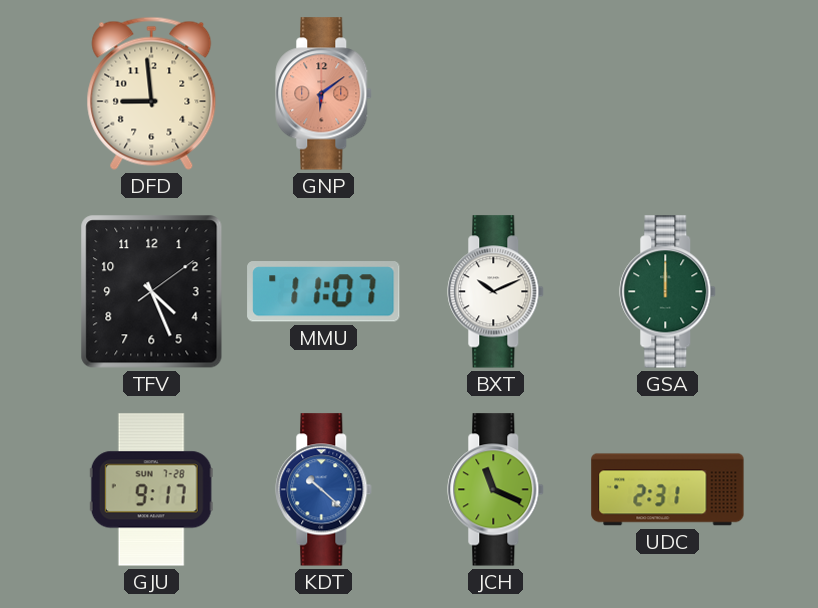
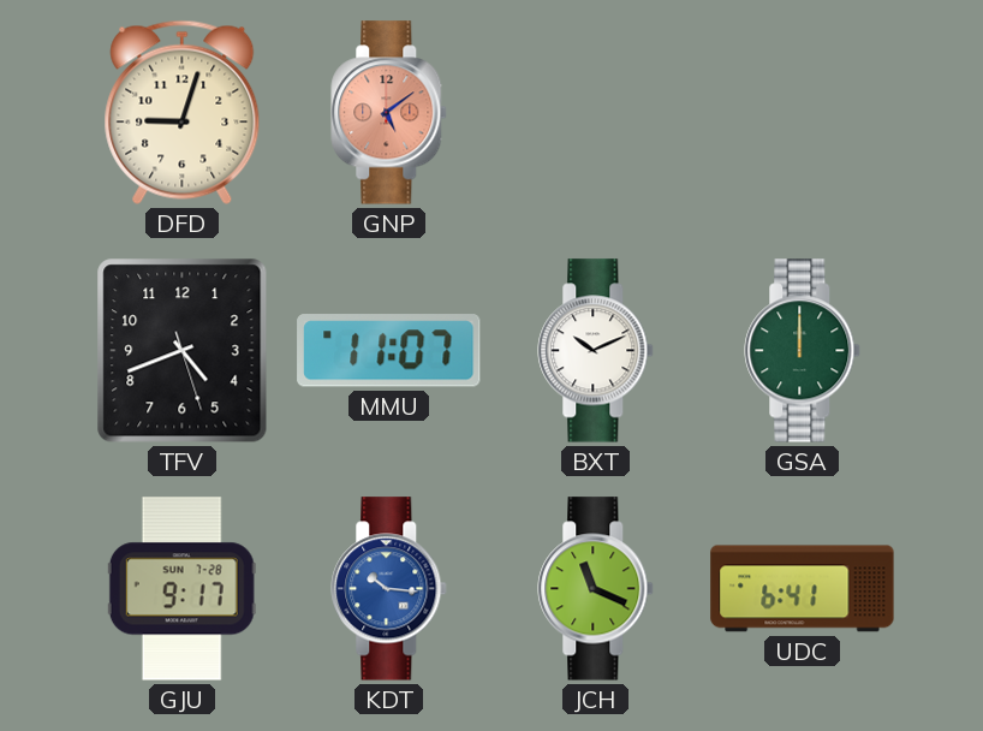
DFD: 8:59 -> 9:03
GNP: 6:09 -> 5:09
TFV: 4:26 -> 4:41
KDT: 10:22 -> 10:16
UDC: 2:31 -> 6:41
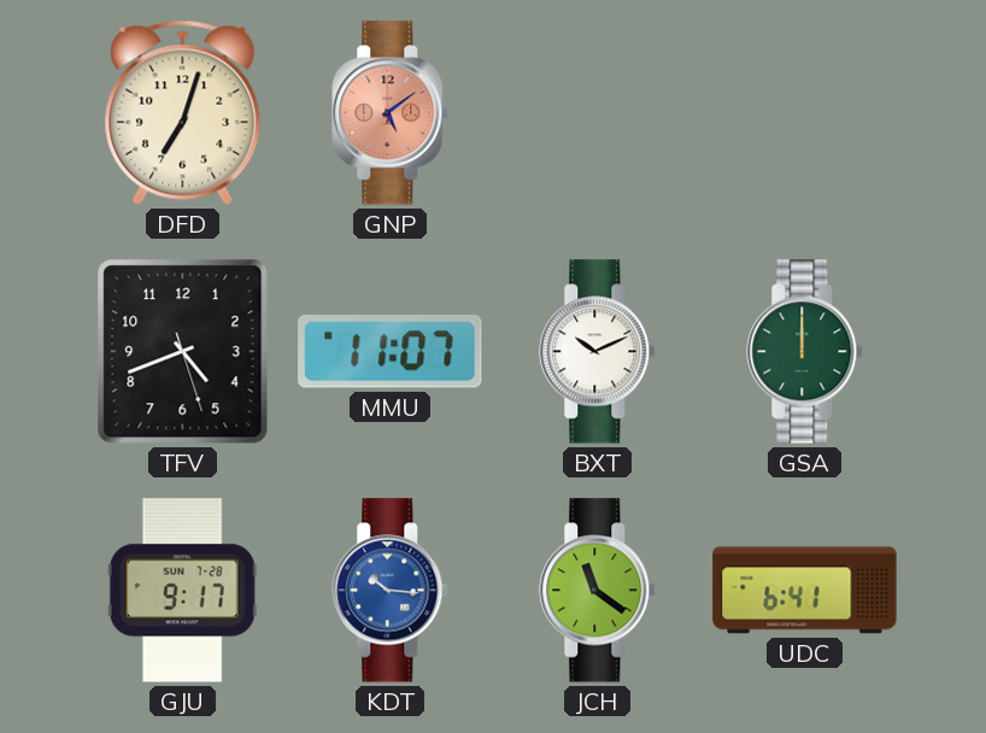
DFD: 9:03 -> 7:03
JCH: 11:19 -> 11:21
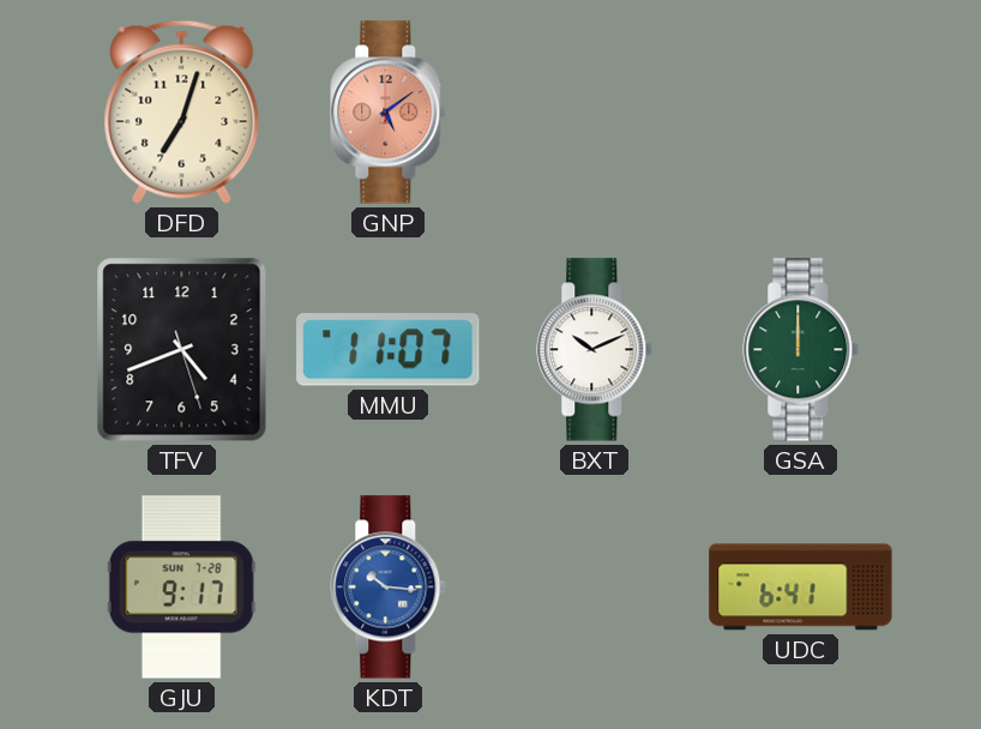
JCH: 11:21 -> none
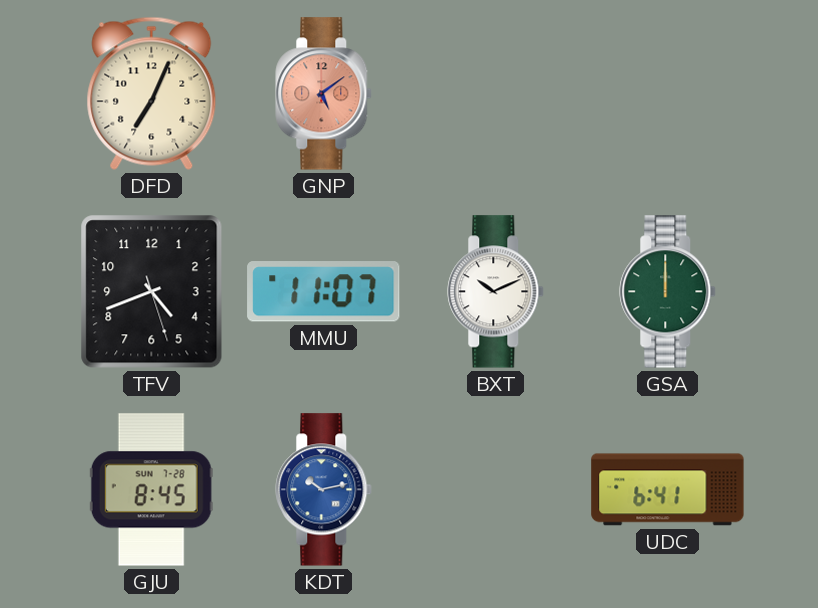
DFD: 7:03 -> 7:04
GJU: 9:17 -> 8:45
KDT: 10:16 -> 10:13
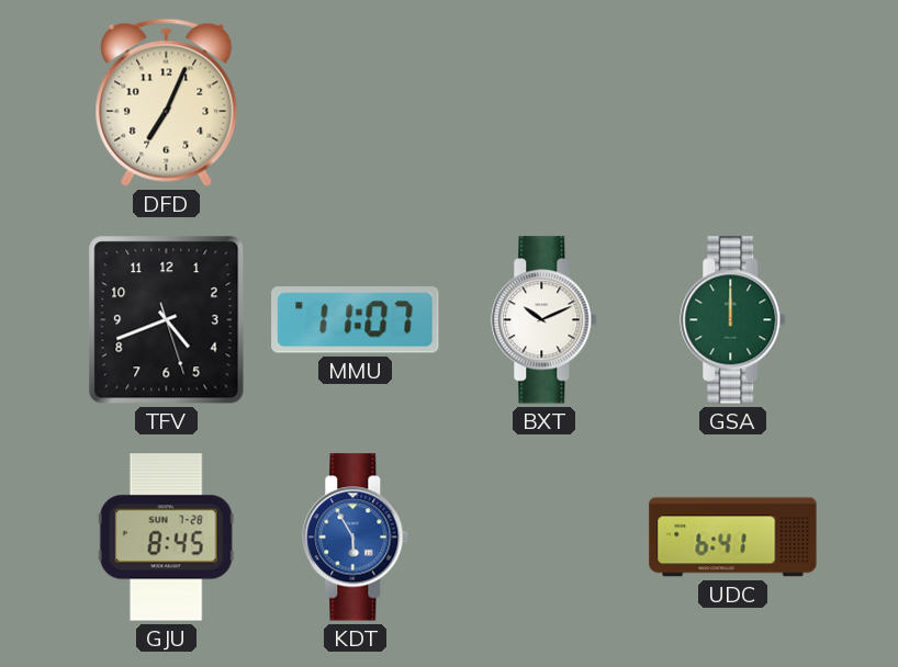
GNP: 5:09 -> none
KDT: 10:13 -> 5:55
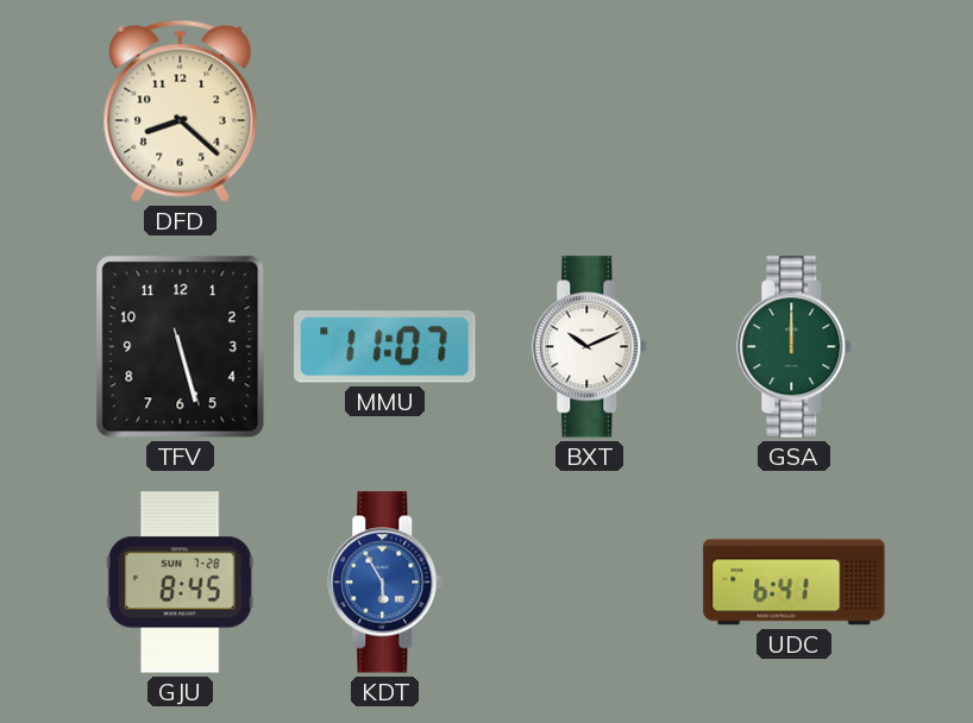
DFD: 7:04 -> 8:22
TFV: 4:41 -> 5:27
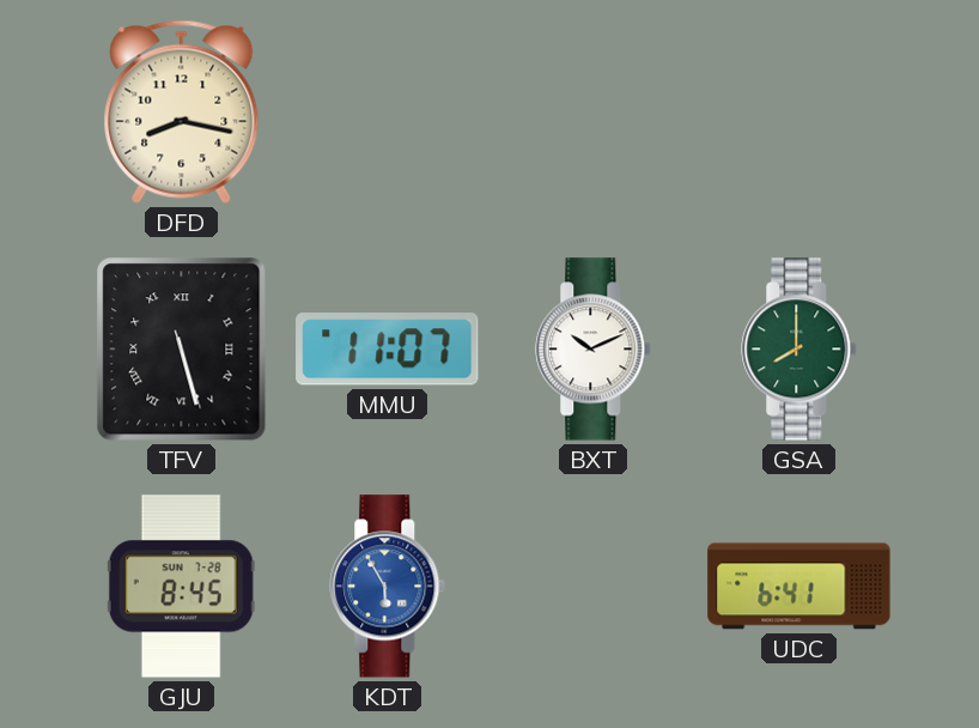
DFD: 8:22 -> 8:17
TFV numerals: Arabic -> Roman
GSA: 12:00 -> 8:00
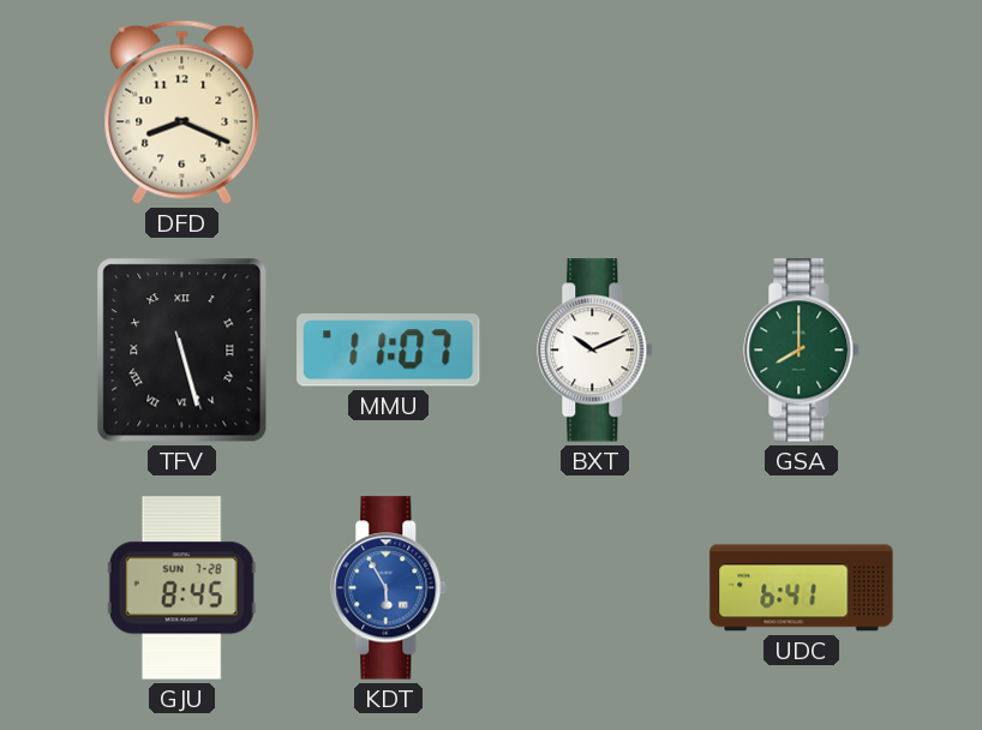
DFD: 8:17 -> 8:19
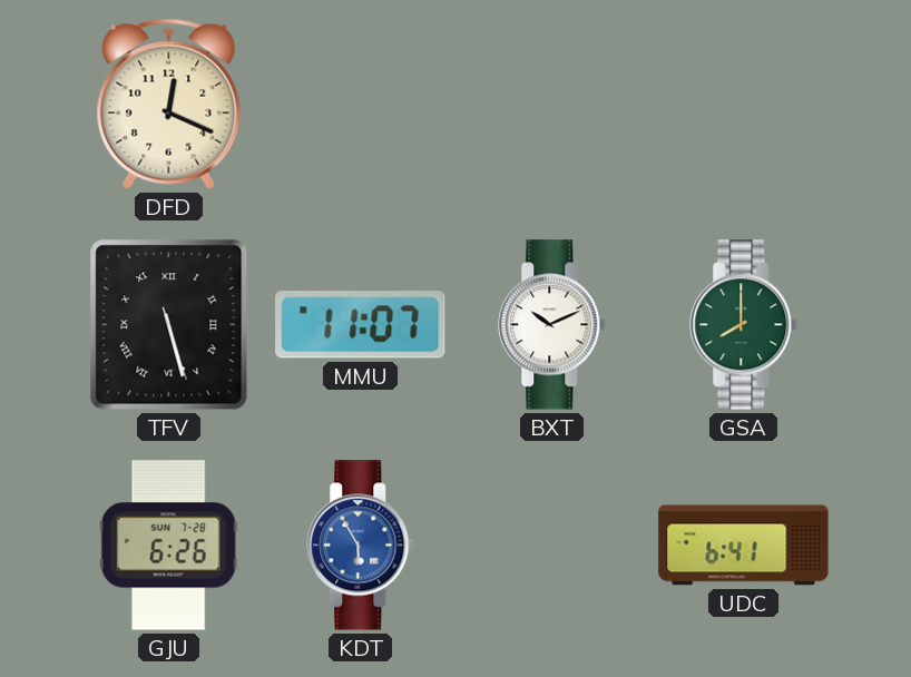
DFD: 8:19 -> 12:19
GJU: 8:45 -> 6:26
